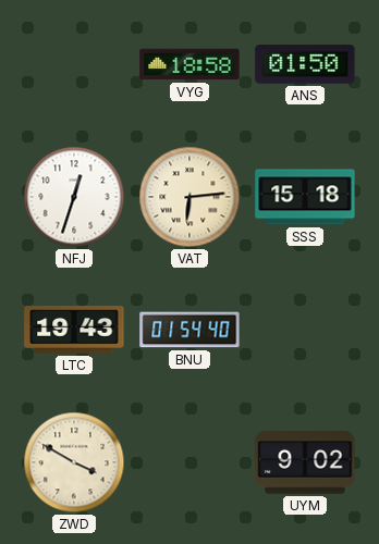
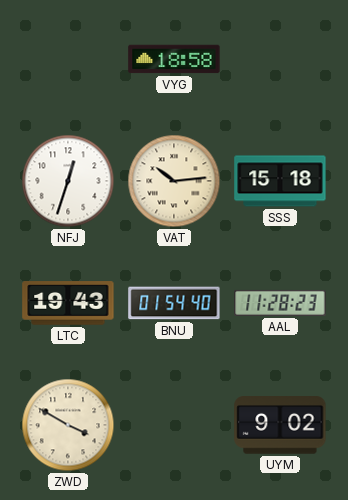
ANS: 01:50 -> none
VAT: 6:14 -> 10:14
AAL: none -> 11:28
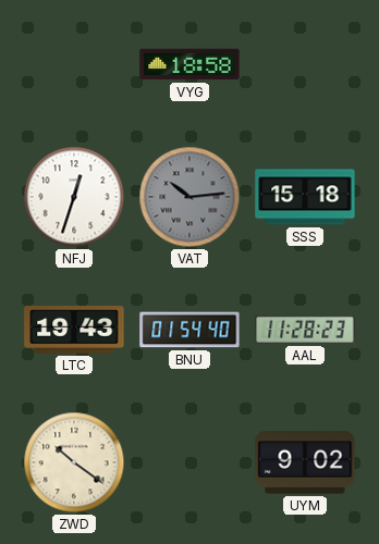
VAT dial: cream -> grey
ZWD: 3:50 -> 10:21
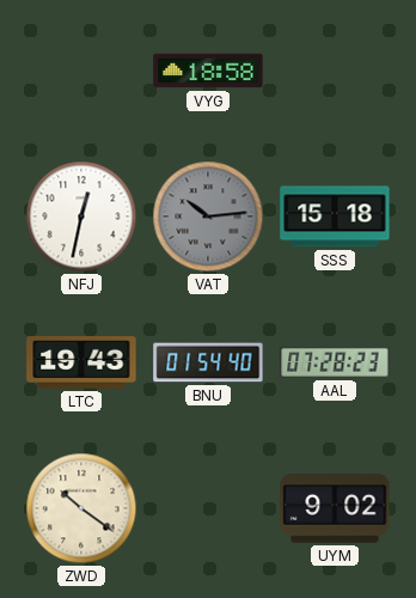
NFJ: 12:33 -> 12:32
AAL: 11:28 -> 07:28
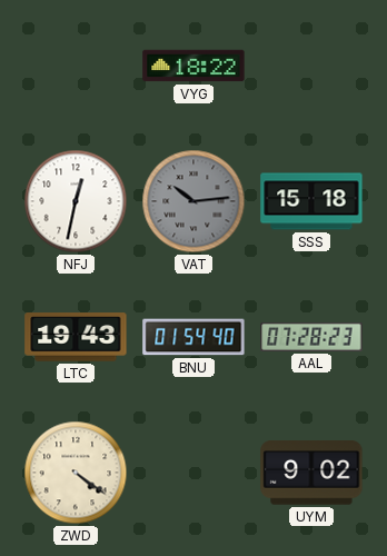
VYG: 18:58 -> 18:22
ZWD: 10:21 -> 4:21
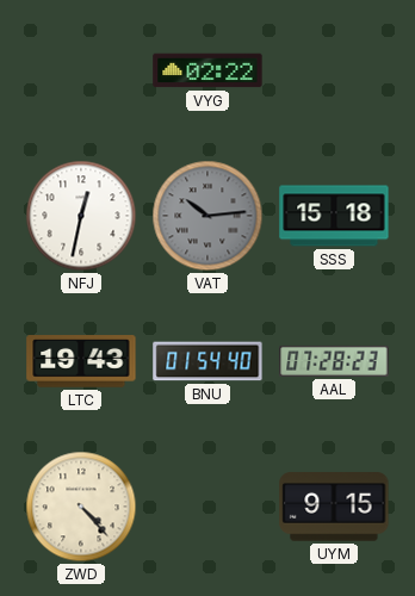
VYG: 18:22 -> 02:22
ZWD: 4:21 -> 4:23
UYM: 9:02 -> 9:15
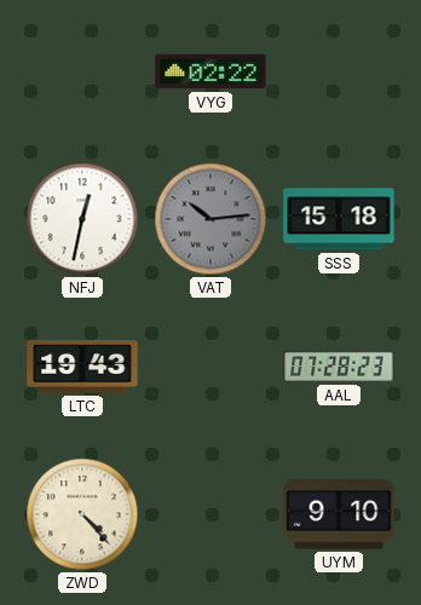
BNU: 01:54 -> none
UYM: 9:15 -> 9:10
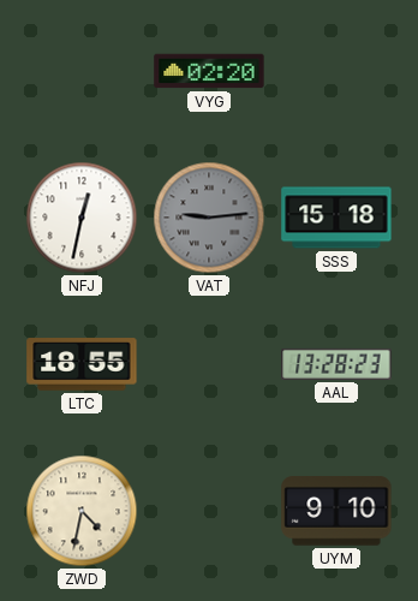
VYG: 02:22 -> 02:20
VAT: 10:14 -> 9:14
LTC: 19:43 -> 18:55
AAL: 07:28 -> 13:28
ZWD: 4:23 -> 4:32
